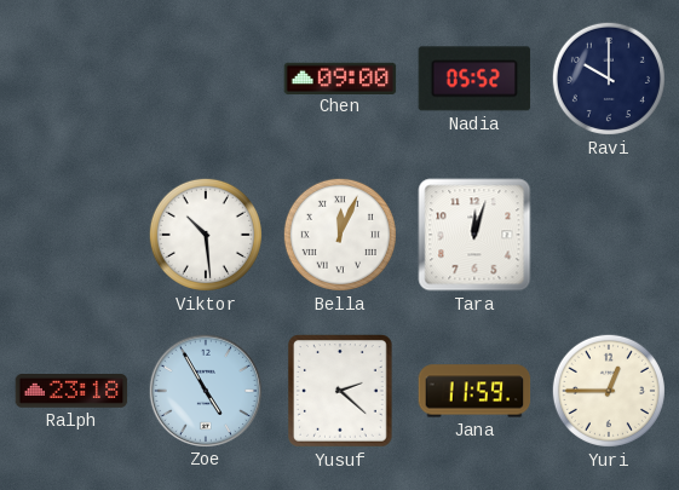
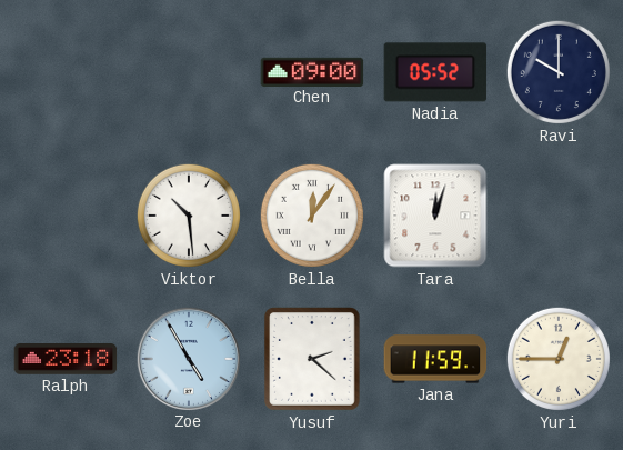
Bella: 12:04 -> 12:06
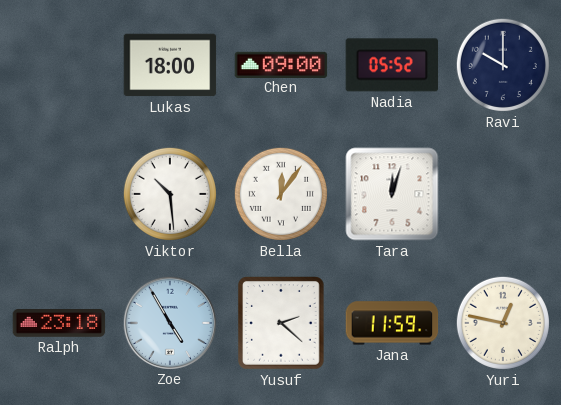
Lukas: none -> 18:00
Yuri: 12:45 -> 12:47
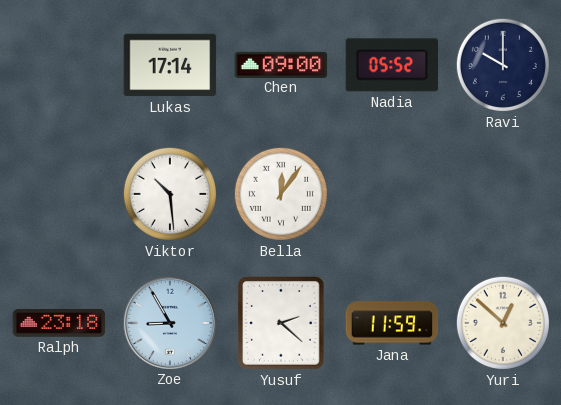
Lukas: 18:00 -> 17:14
Tara: 12:03 -> none
Zoe: 4:55 -> 8:55
Yuri: 12:47 -> 12:52
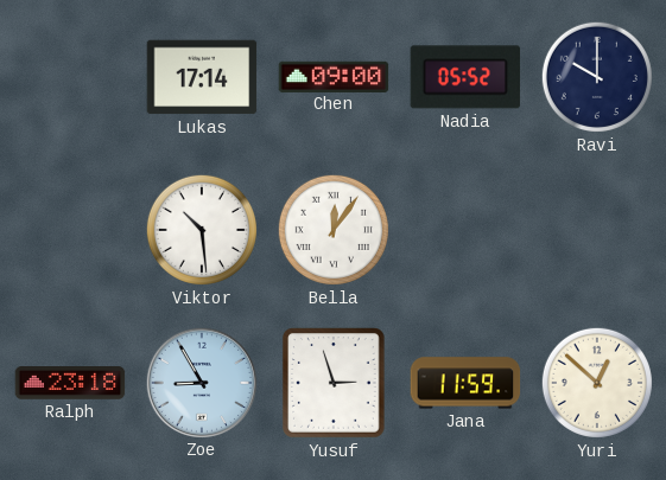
Yusuf: 2:22 -> 2:57
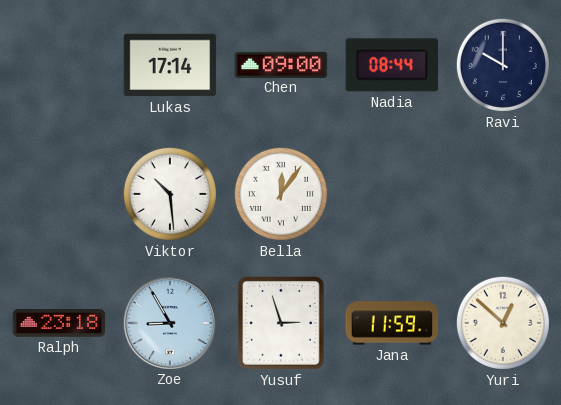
Nadia: 05:52 -> 08:44
